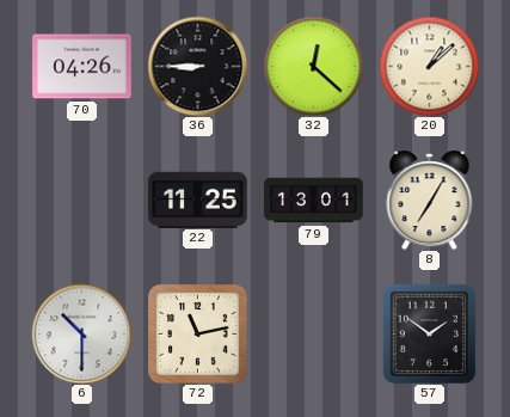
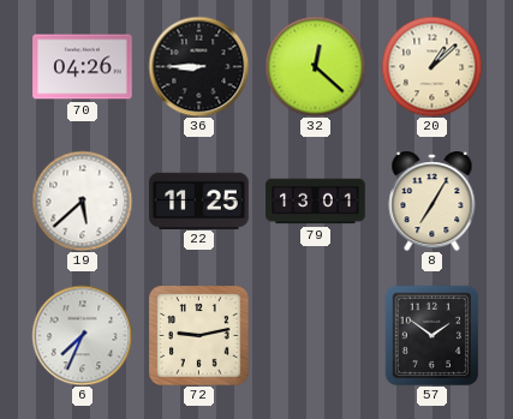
19: none -> 5:38
6: 10:30 -> 7:34
72: 11:13 -> 9:13
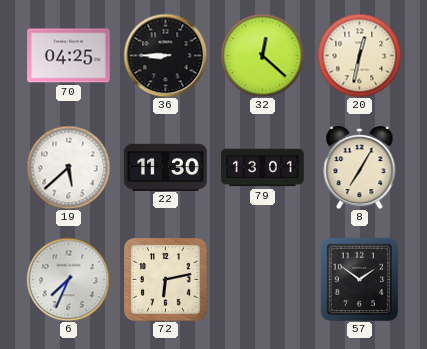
70: 04:26 -> 04:25
20: 1:08 -> 12:32
22: 11:25 -> 11:30
72: 9:13 -> 6:13
